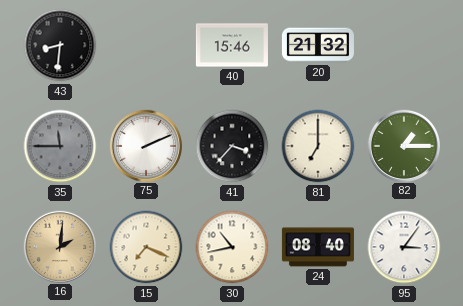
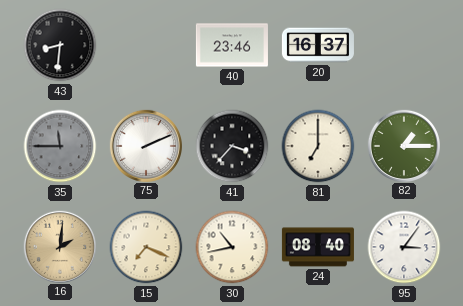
40: 15:46 -> 23:46
20: 21:32 -> 16:37
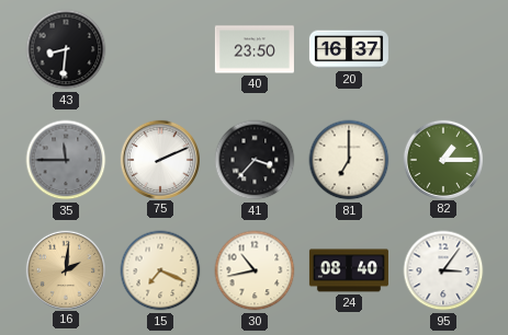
40: 23:46 -> 23:50
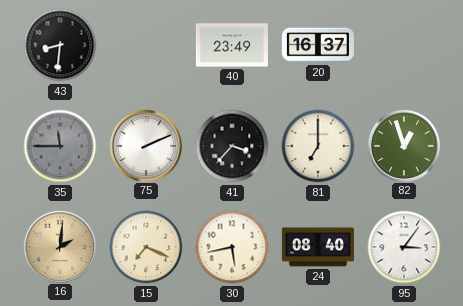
40: 23:50 -> 23:49
82: 1:15 -> 12:57
30: 10:43 -> 5:43
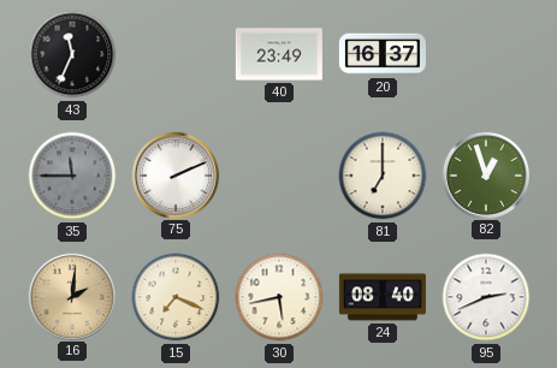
43: 8:31 -> 11:34
41: 3:37 -> none
95: 3:06 -> 2:41
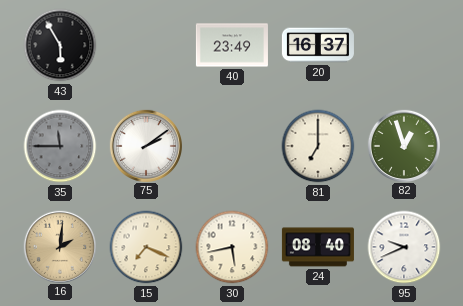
43: 11:34 -> 5:55
75: 2:11 -> 2:09
95: 2:41 -> 9:41
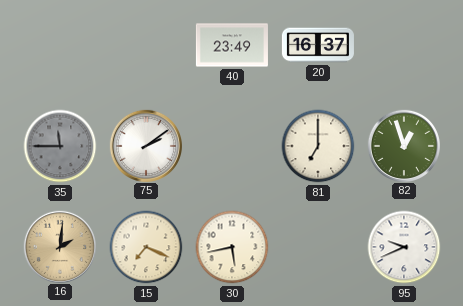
43: 5:55 -> none
24: 08:40 -> none
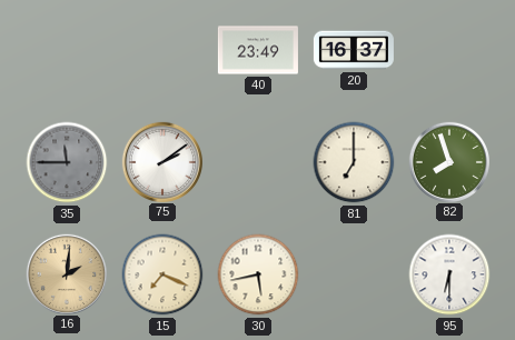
82: 12:57 -> 7:57
95: 9:41 -> 6:30
